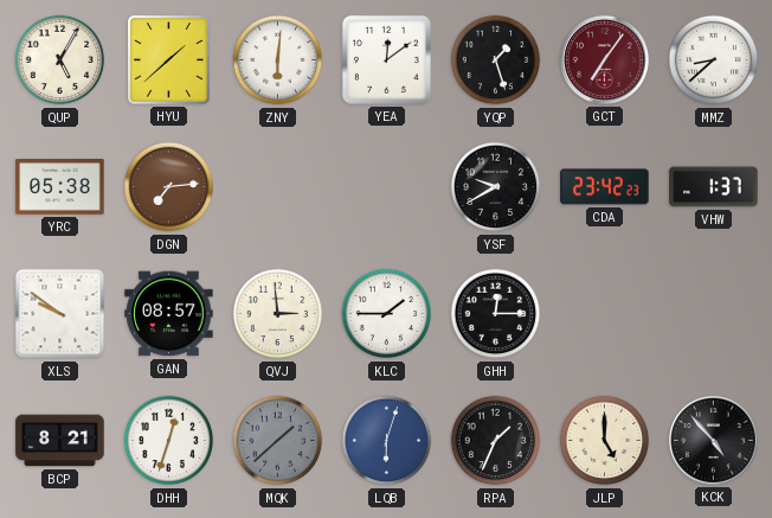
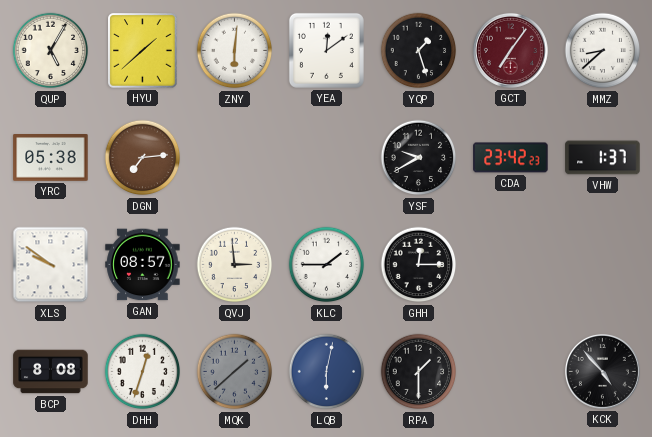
BCP: 8:21 -> 8:08
LQB: 6:03 -> 6:02
RPA: 1:34 -> 1:30
JLP: 5:00 -> none
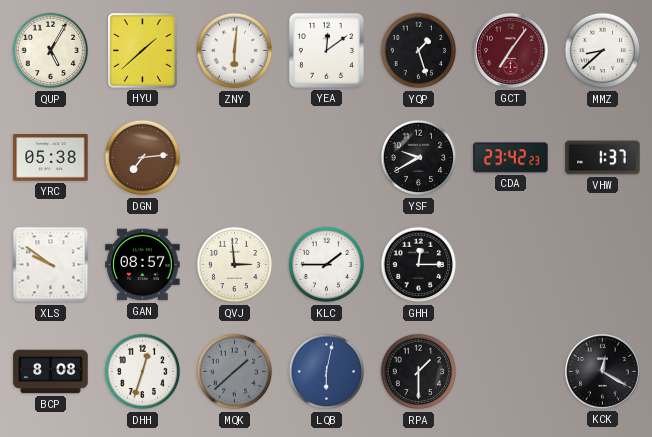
KCK: 4:53 -> 12:20
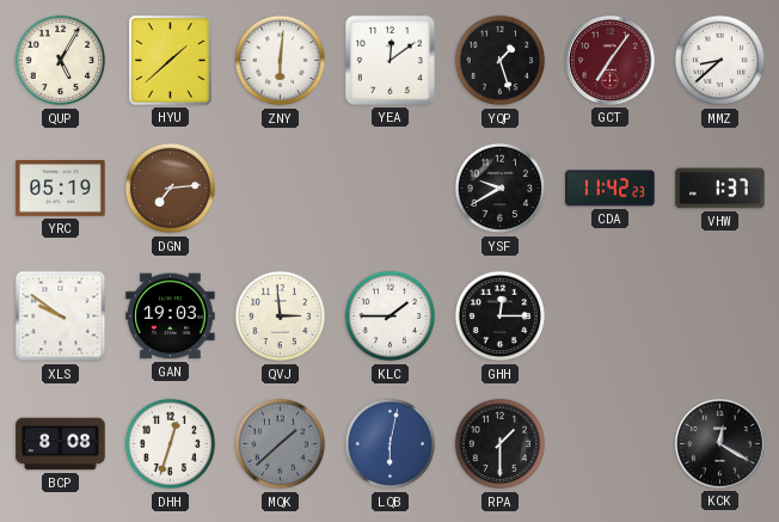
YRC: 05:38 -> 05:19
CDA: 23:42 -> 11:42
GAN: 08:57 -> 19:03
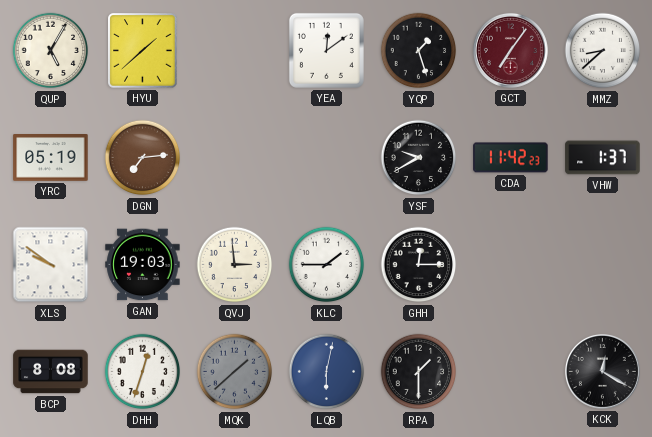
ZNY: 6:01 -> none
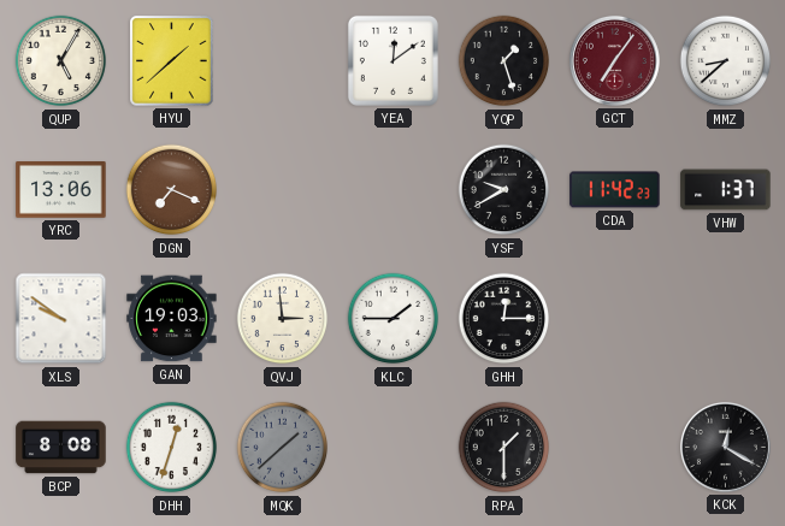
YRC: 05:19 -> 13:06
DGN: 7:14 -> 7:19
LQB: 6:02 -> none
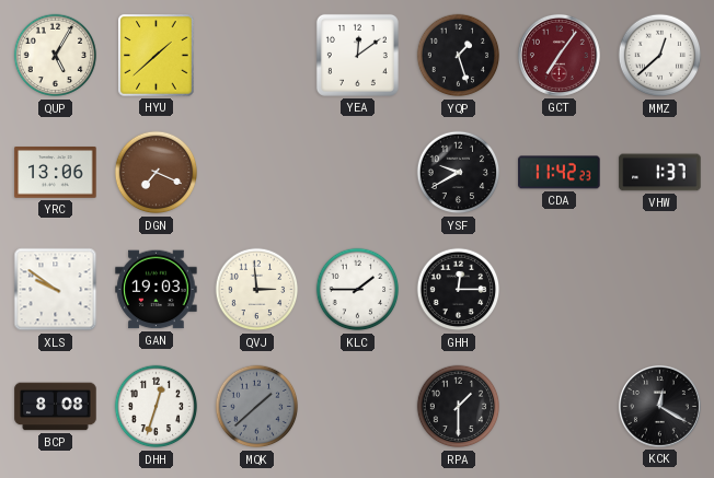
MMZ: 8:38 -> 12:38
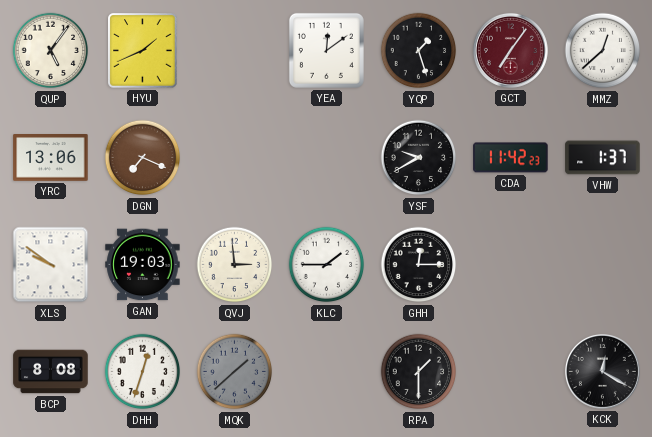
QUP: 5:05 -> 5:06
HYU: 1:38 -> 1:41
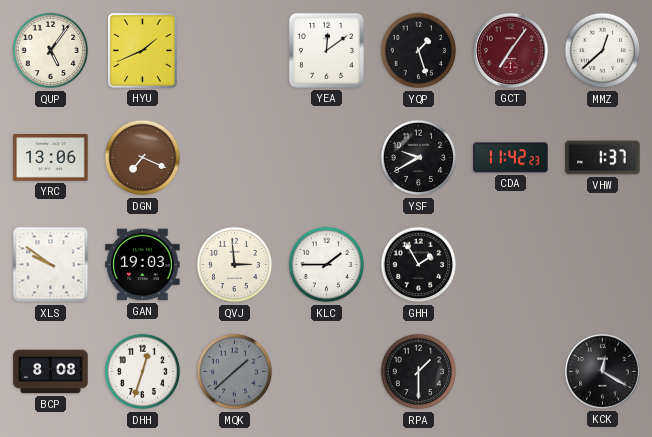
GHH: 12:15 -> 1:55
